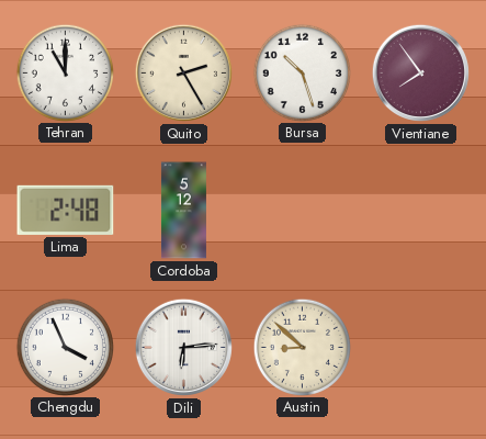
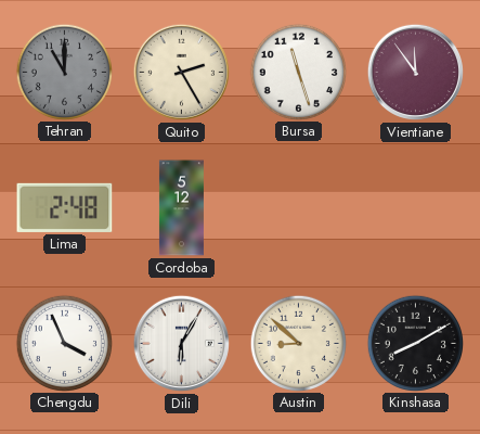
Tehran dial: white -> grey
Bursa: 10:27 -> 11:27
Vientiane: 7:54 -> 11:54
Dili: 6:14 -> 6:05
Kinshasa: none -> 8:10
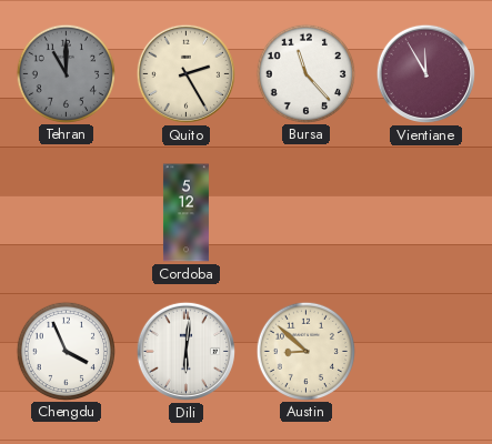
Bursa: 11:27 -> 11:23
Vientiane: 11:54 -> 11:55
Lima: 2:48 -> none
Dili: 6:05 -> 6:01
Kinshasa: 8:10 -> none
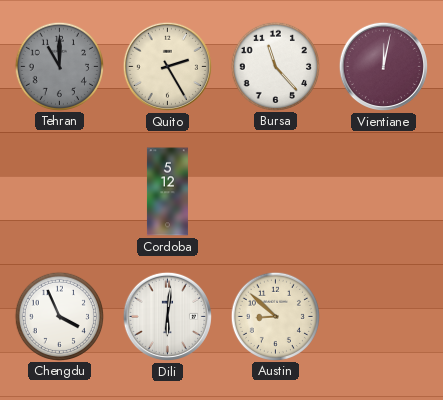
Vientiane: 11:55 -> 12:02
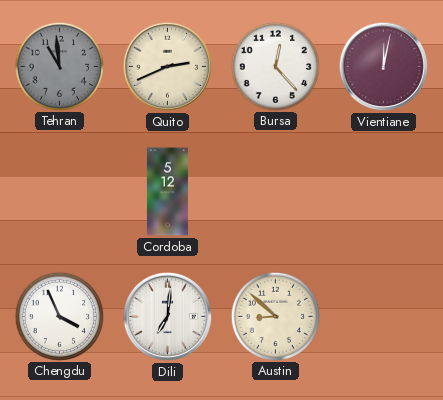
Tehran: 11:00 -> 10:59
Quito: 2:25 -> 2:41
Bursa: 11:23 -> 12:23
Dili: 6:01 -> 7:01
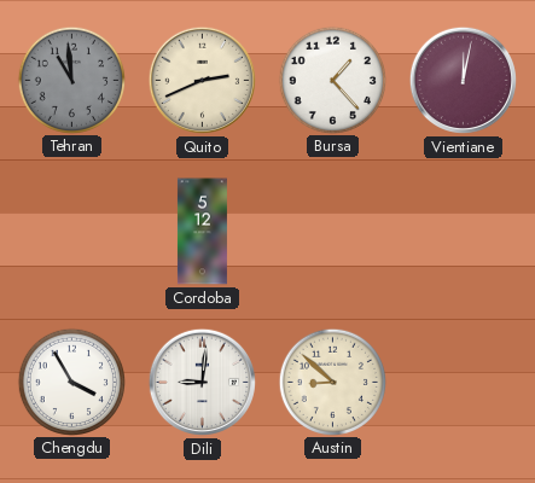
Bursa: 12:23 -> 1:23
Chengdu: 3:56 -> 3:55
Dili: 7:01 -> 9:01
